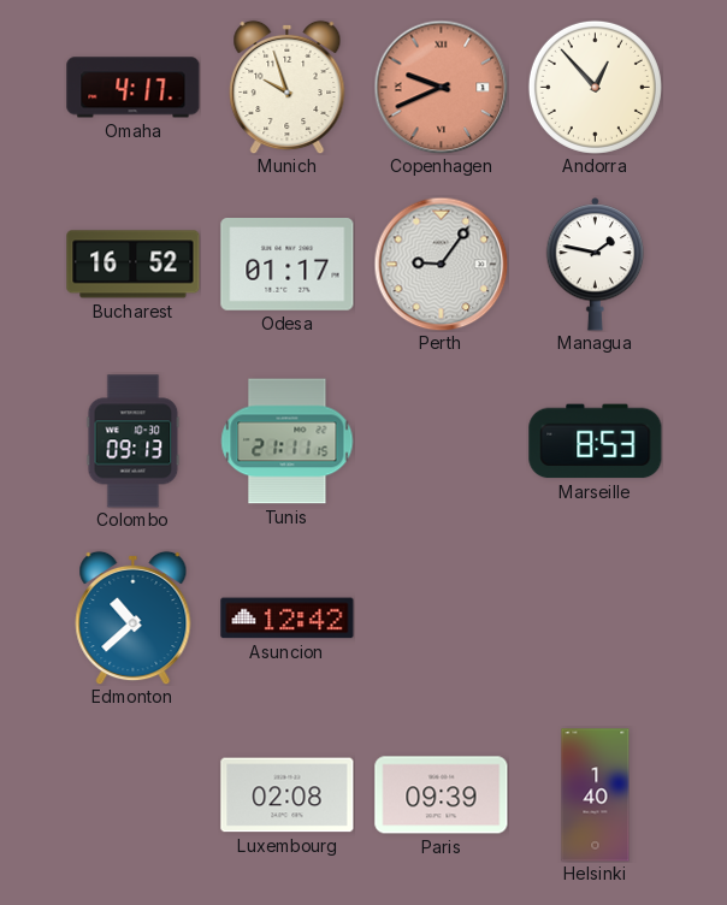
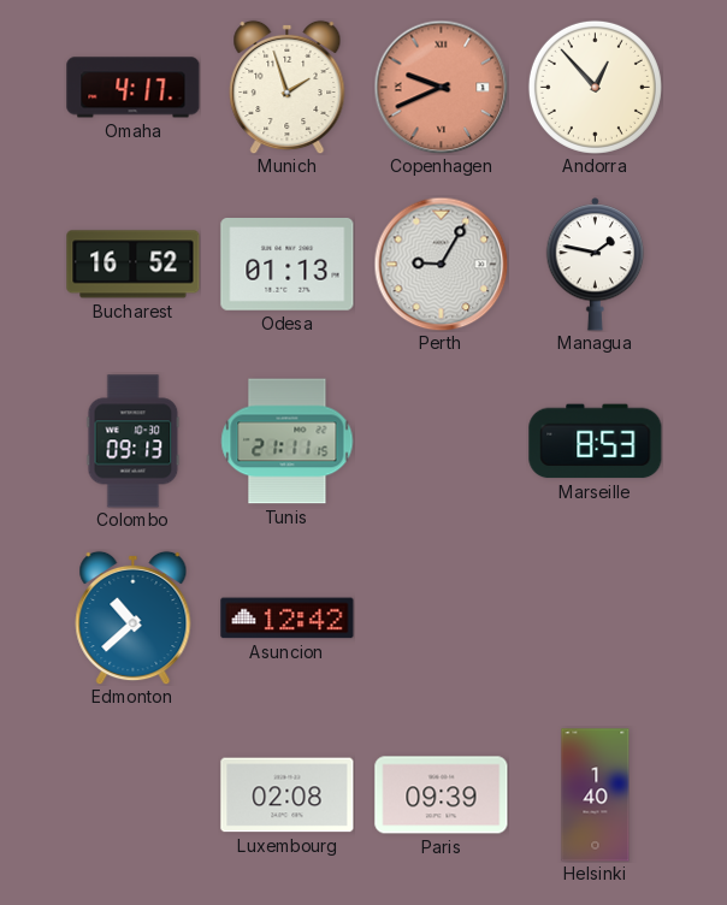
Munich: 9:57 -> 1:57
Odesa: 01:17 -> 01:13
Perth: 9:06 -> 9:05
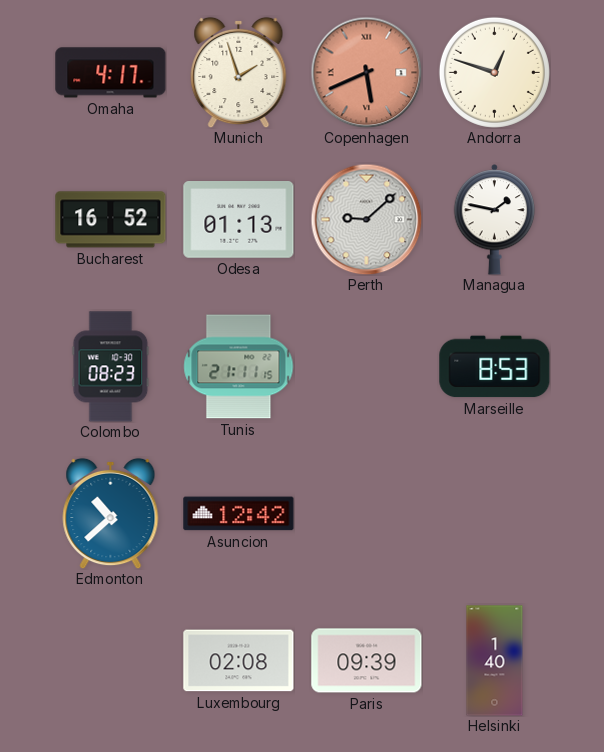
Copenhagen: 9:41 -> 5:41
Andorra: 12:53 -> 12:48
Perth: 9:05 -> 9:08
Colombo: 09:13 -> 08:23
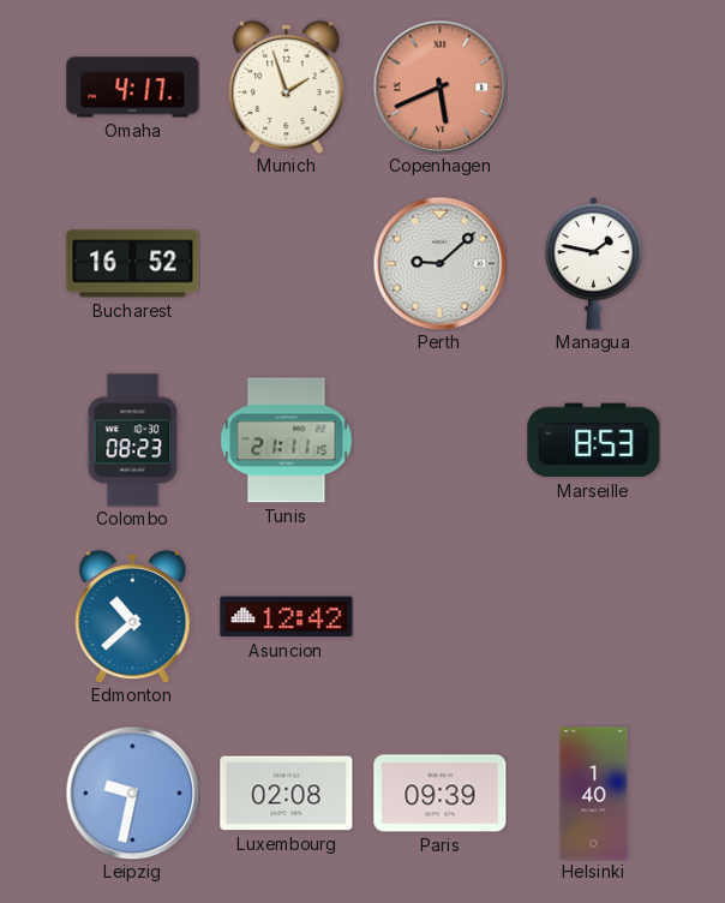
Andorra: 12:48 -> none
Odesa: 01:13 -> none
Leipzig: none -> 9:32
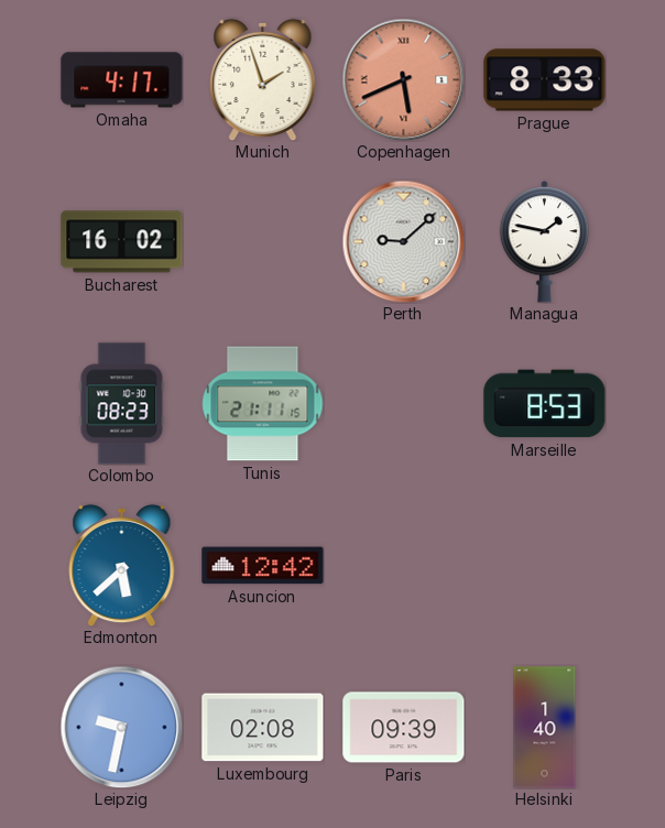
Prague: none -> 8:33
Bucharest: 16:52 -> 16:02
Edmonton: 10:38 -> 5:38
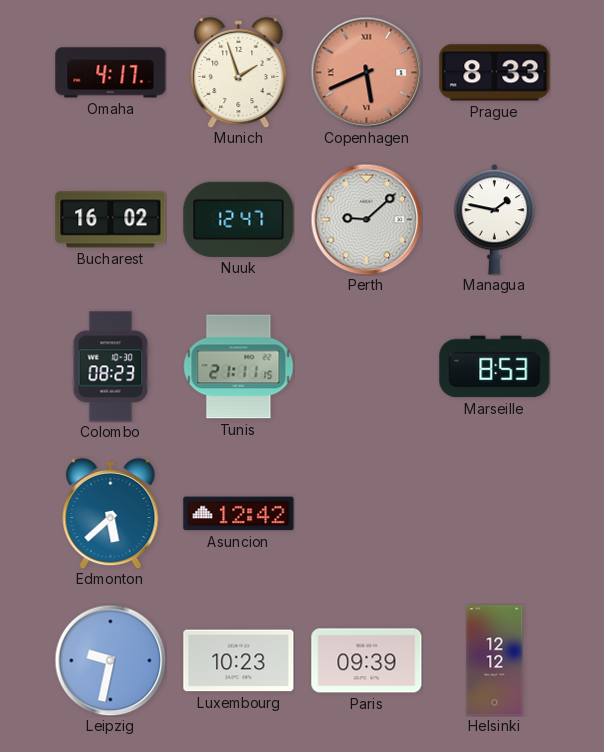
Nuuk: none -> 12:47
Luxembourg: 02:08 -> 10:23
Helsinki: 1:40 -> 12:12
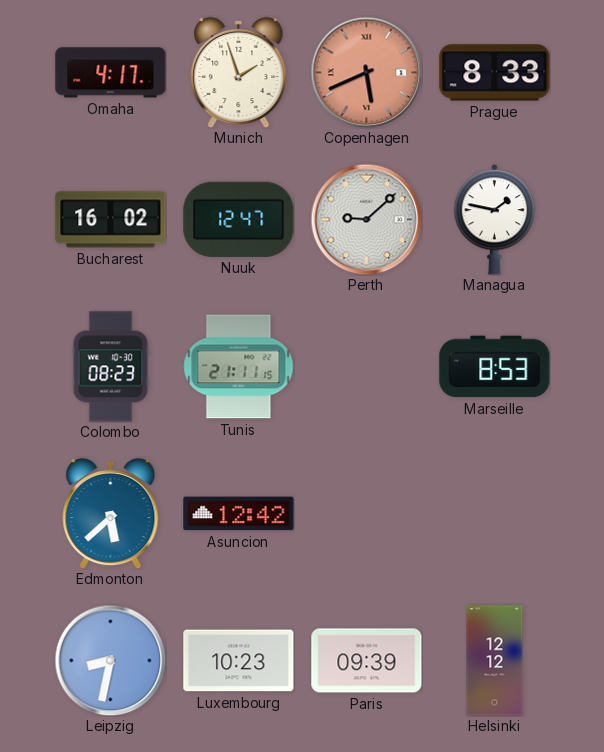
Leipzig: 9:32 -> 8:32
